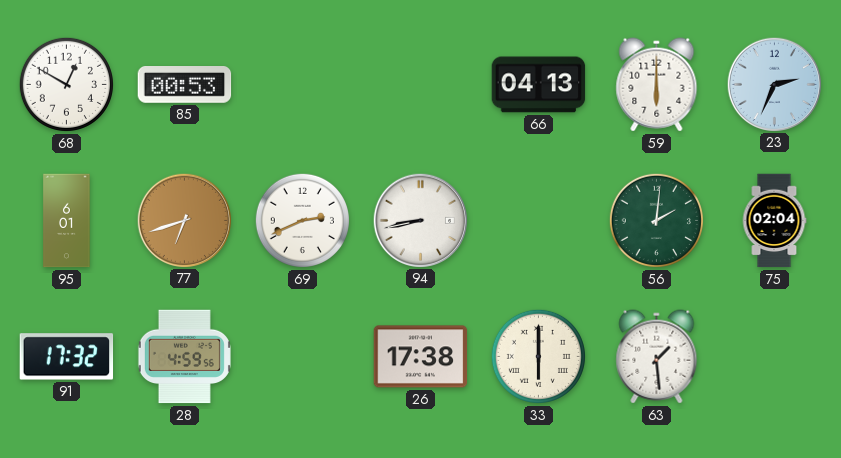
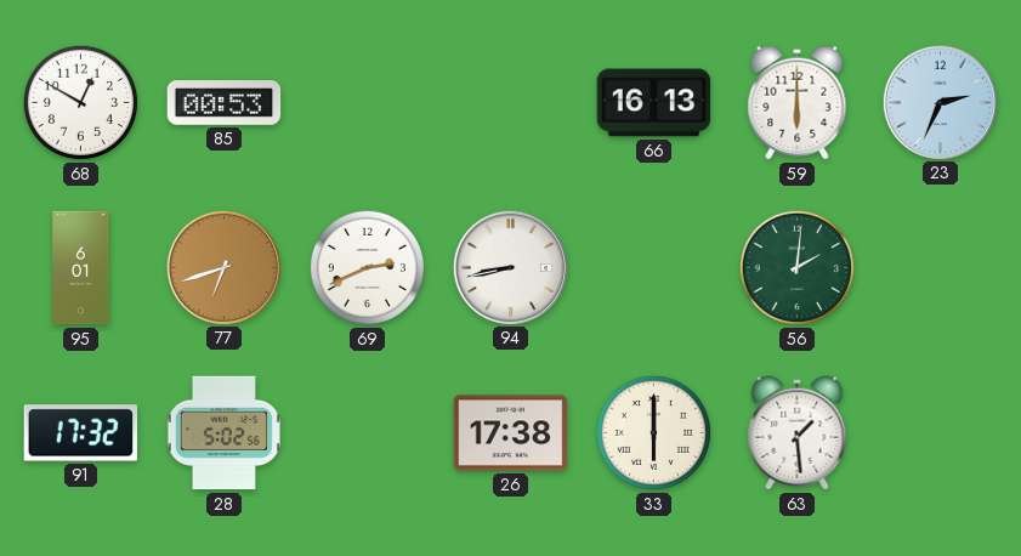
66: 04:13 -> 16:13
75: 02:04 -> none
28: 4:59 -> 5:02
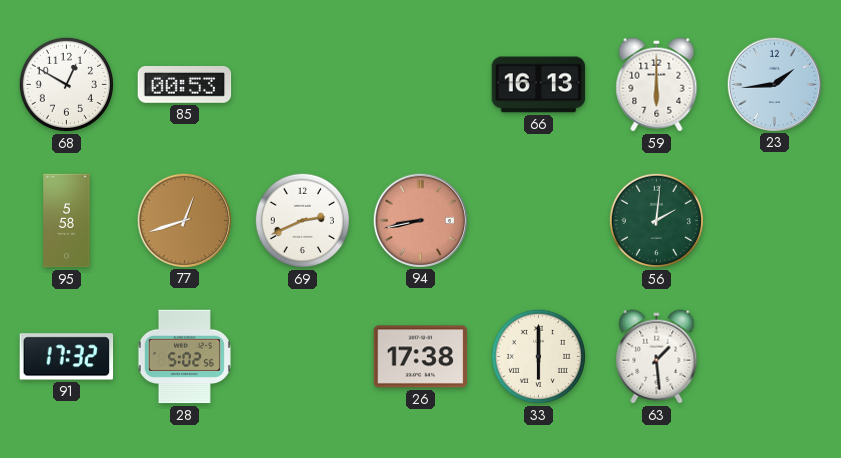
23: 2:34 -> 1:44
95: 6:01 -> 5:58
77: 6:42 -> 12:42
94 dial: white -> salmon
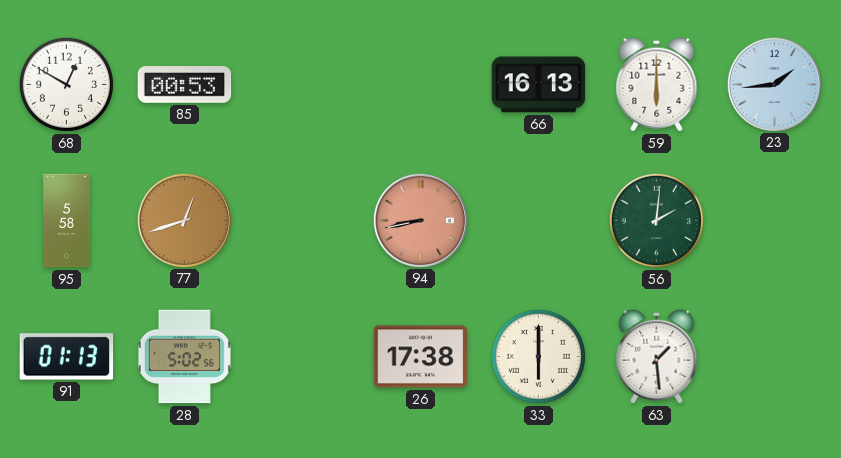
69: 2:41 -> none
91: 17:32 -> 01:13
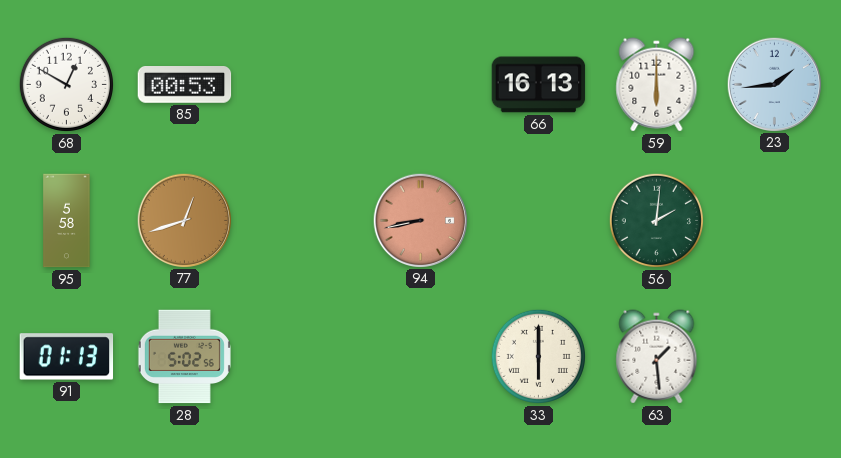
26: 17:38 -> none
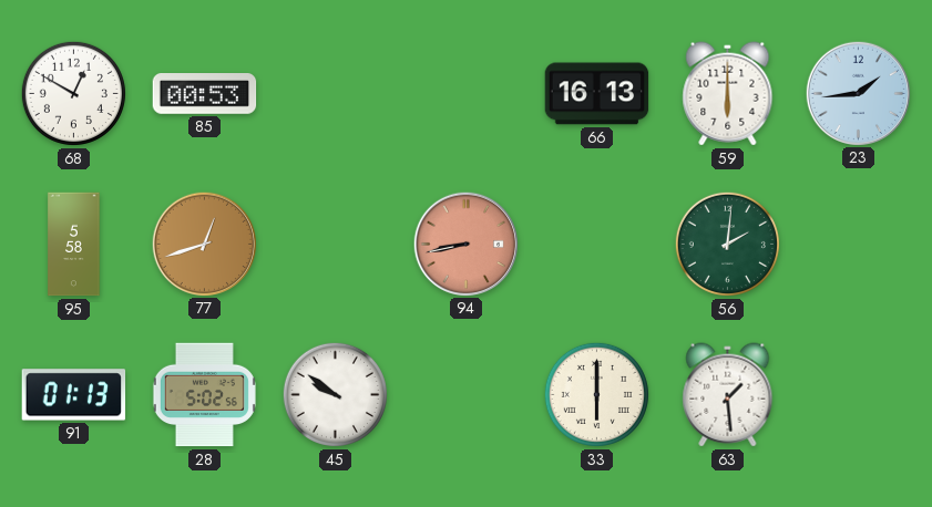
45: none -> 9:51
